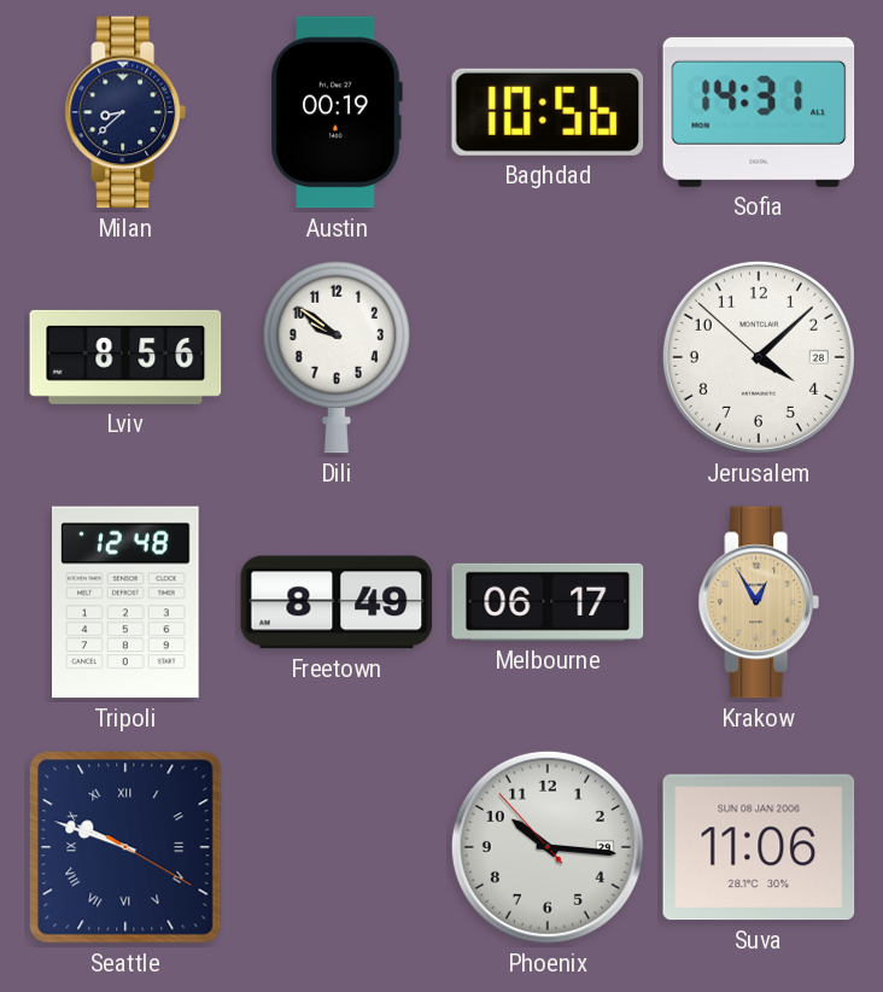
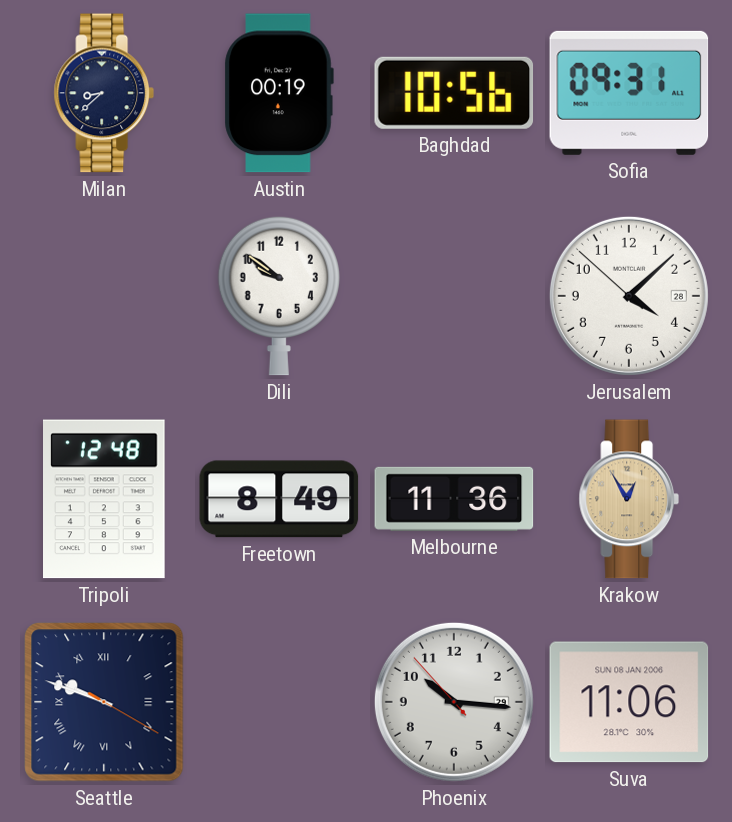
Sofia: 14:31 -> 09:31
Lviv: 8:56 -> none
Melbourne: 06:17 -> 11:36
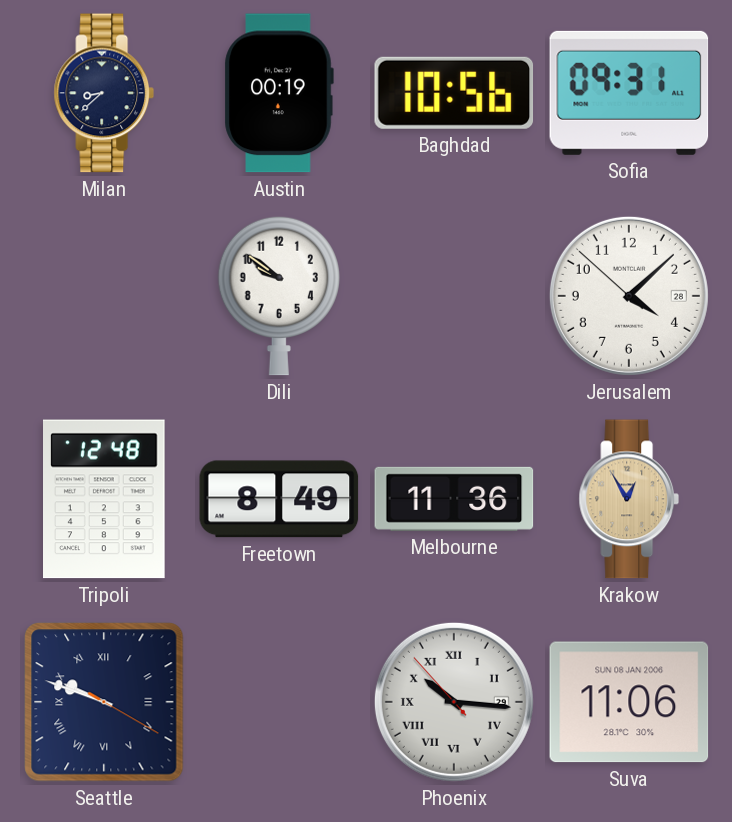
Phoenix numerals: Arabic -> Roman
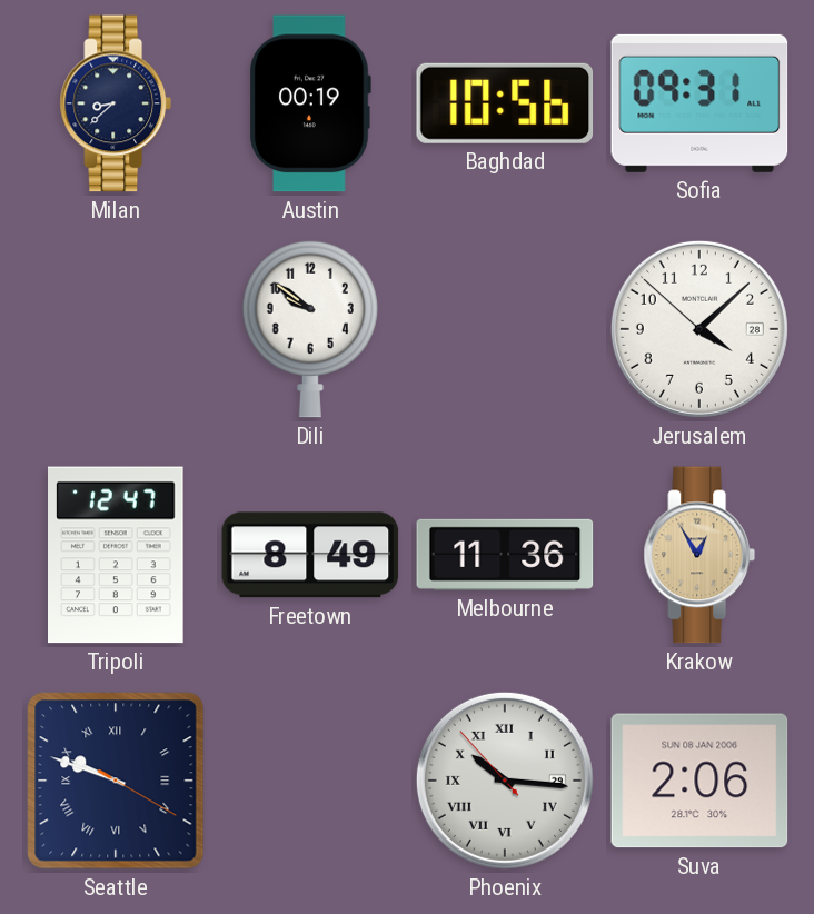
Tripoli: 12:48 -> 12:47
Suva: 11:06 -> 2:06
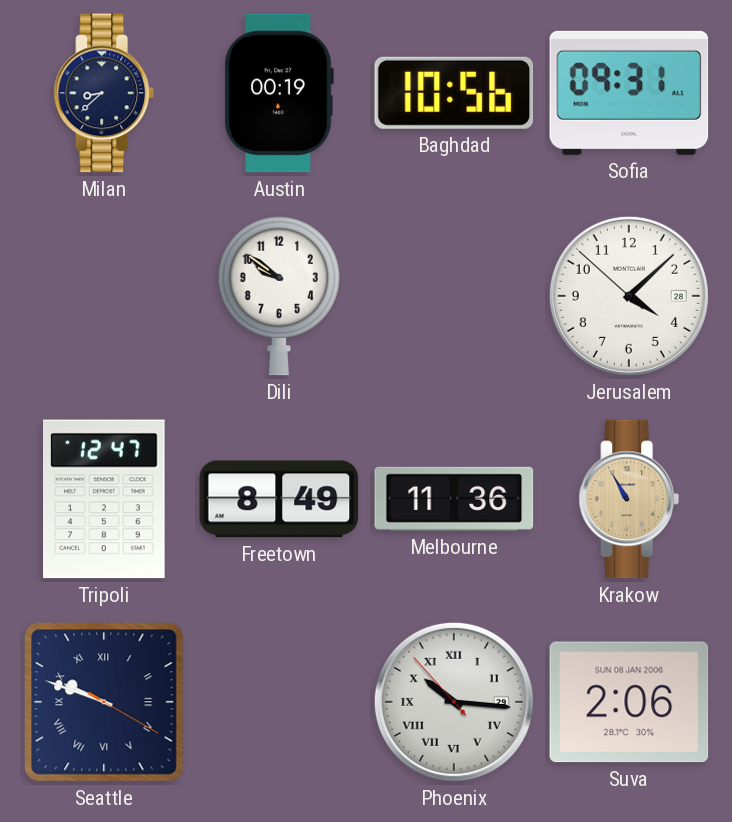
Krakow: 12:55 -> 10:55
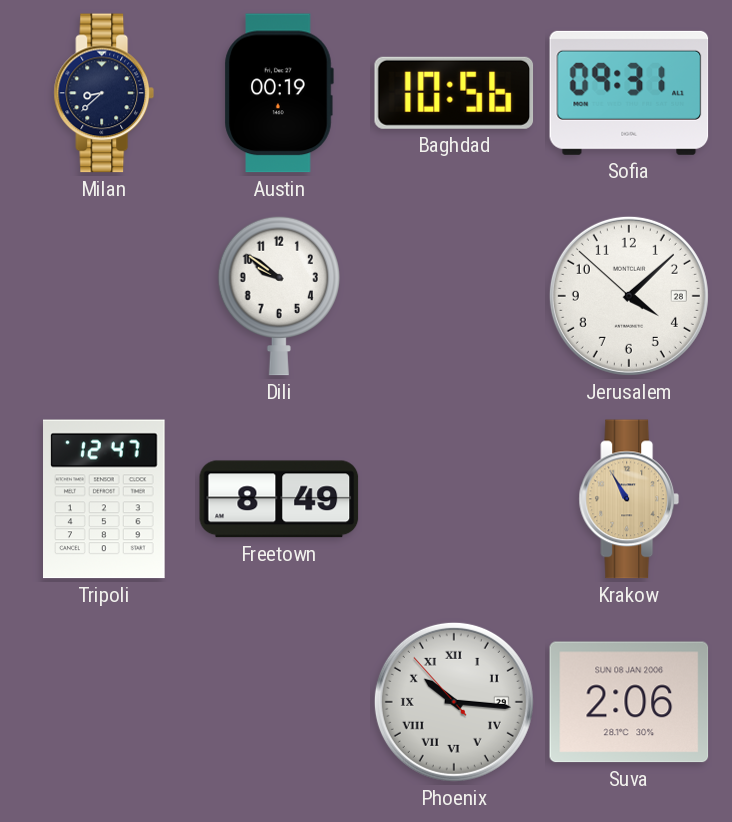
Melbourne: 11:36 -> none
Seattle: 9:48 -> none
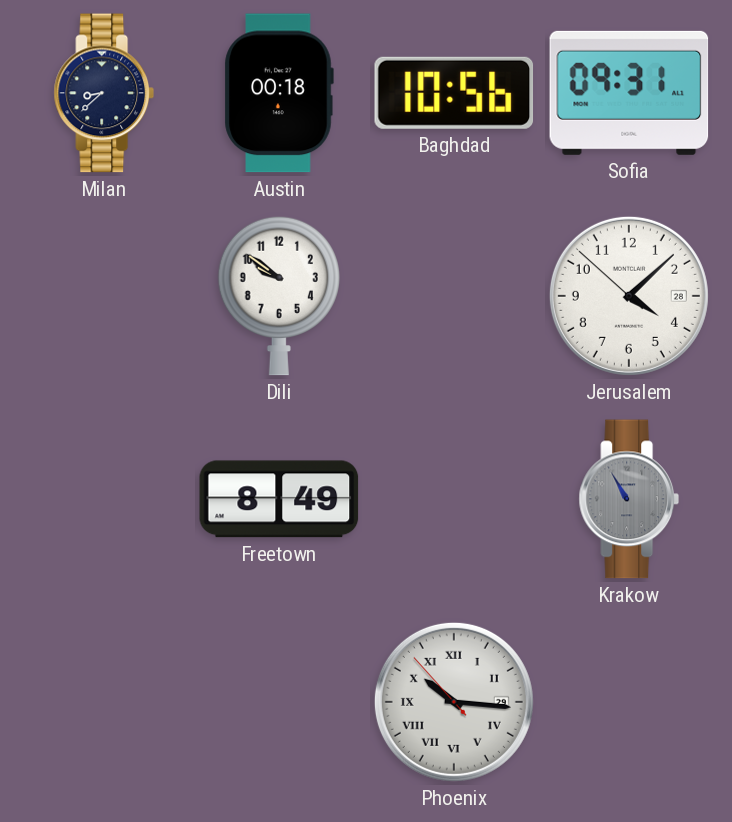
Austin: 00:19 -> 00:18
Tripoli: 12:47 -> none
Krakow dial: champagne -> grey
Suva: 2:06 -> none
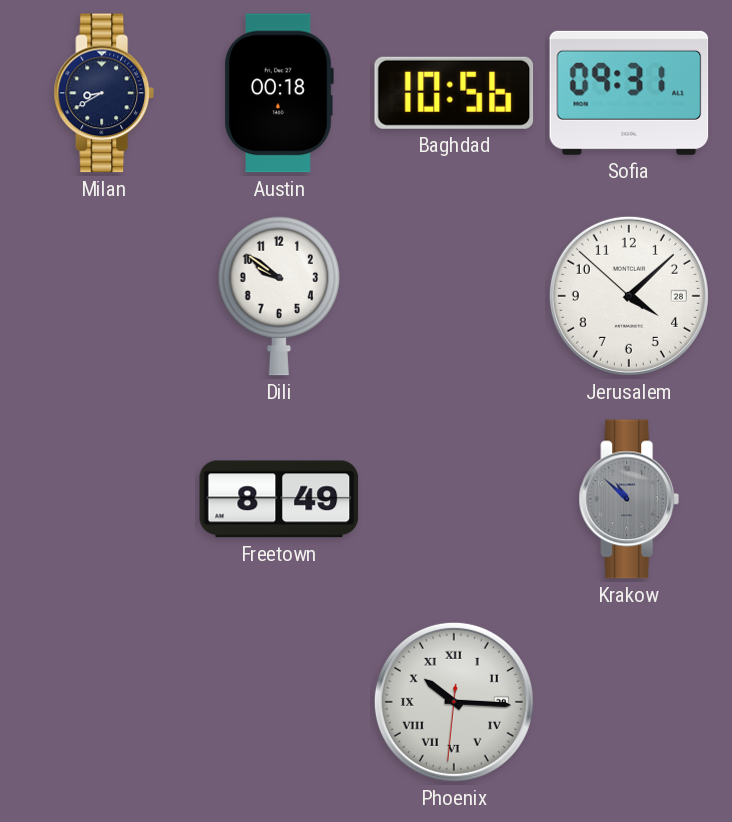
Milan: 8:38 -> 8:40
Krakow: 10:55 -> 10:52
Phoenix: 10:15:53 -> 10:15:31
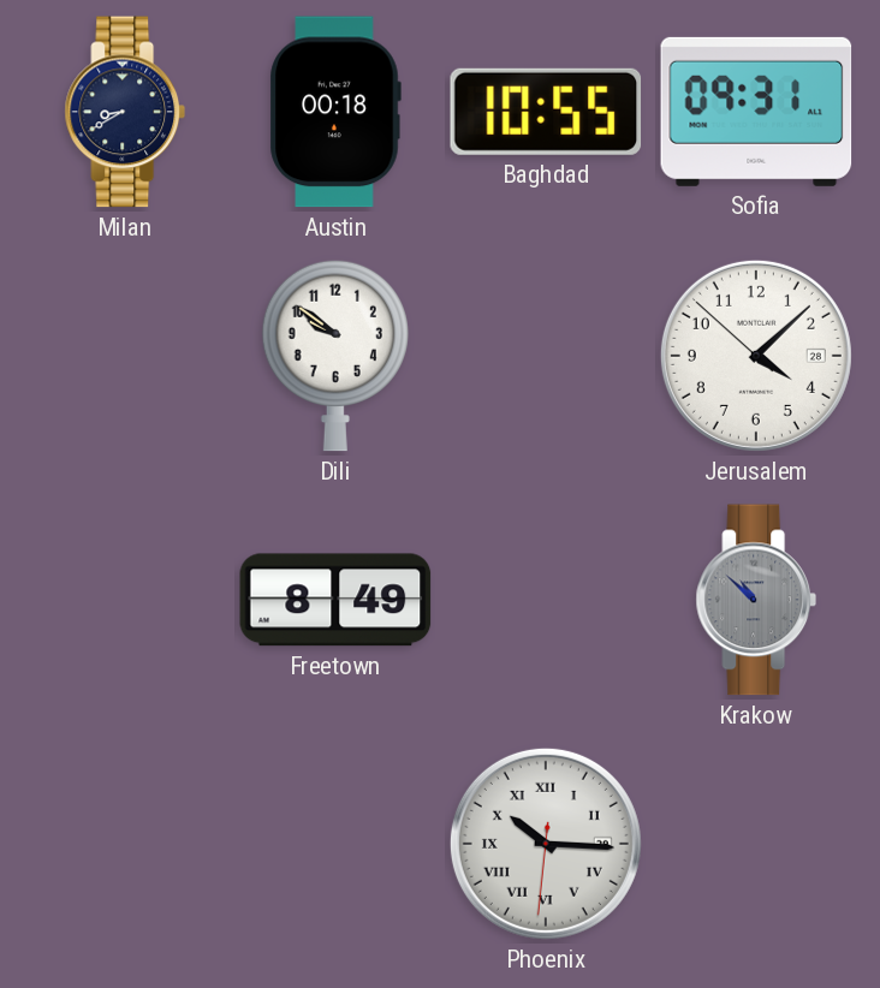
Baghdad: 10:56 -> 10:55
